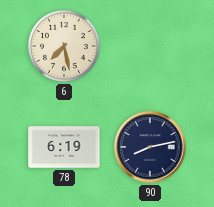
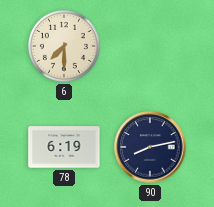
6: 7:28 -> 7:30
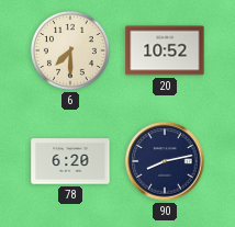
20: none -> 10:52
78: 6:19 -> 6:20
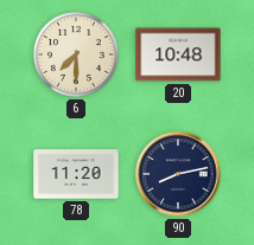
20: 10:52 -> 10:48
78: 6:20 -> 11:20
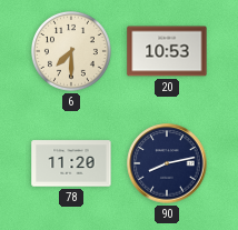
20: 10:48 -> 10:53
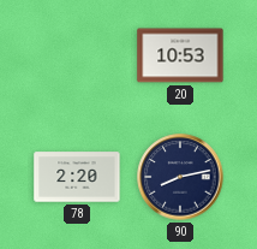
6: 7:30 -> none
78: 11:20 -> 2:20
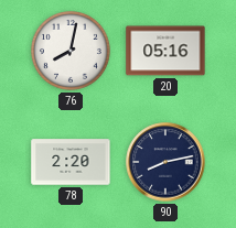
76: none -> 8:02
20: 10:53 -> 05:16
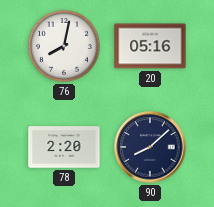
90: 8:13 -> 8:08
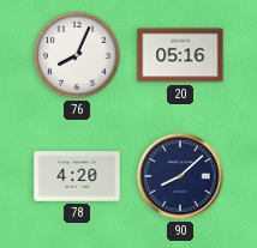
76: 8:02 -> 8:04
78: 2:20 -> 4:20
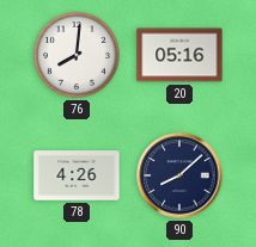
76: 8:04 -> 8:01
78: 4:20 -> 4:26
